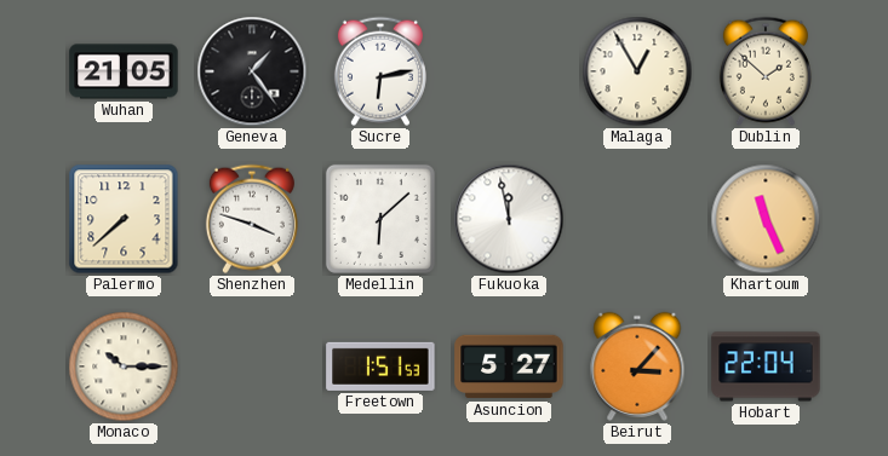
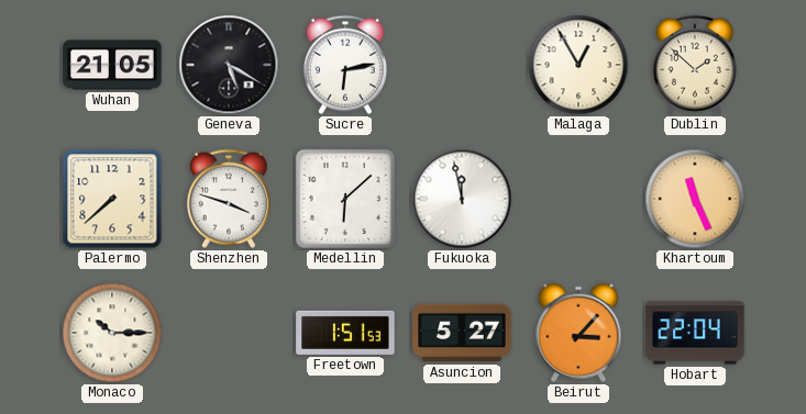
Geneva: 1:24 -> 5:20
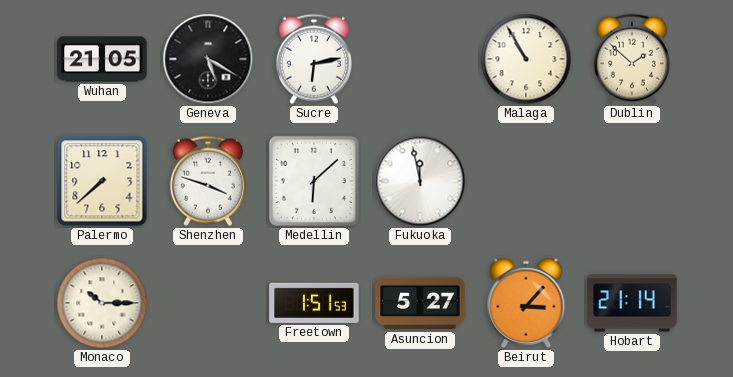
Malaga: 12:55 -> 10:55
Khartoum: 11:26 -> none
Hobart: 22:04 -> 21:14
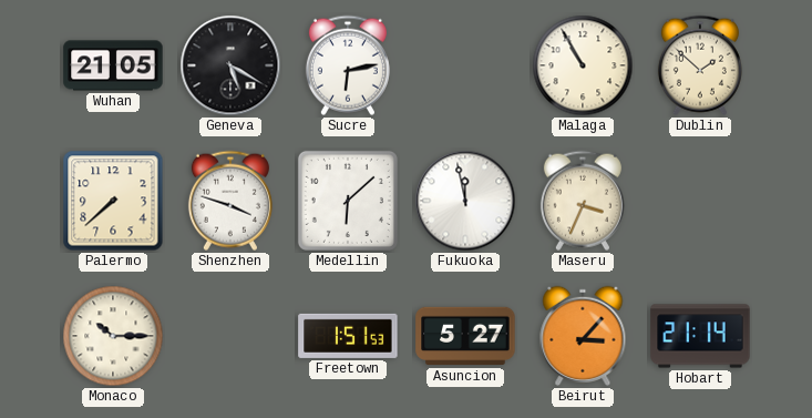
Maseru: none -> 3:34
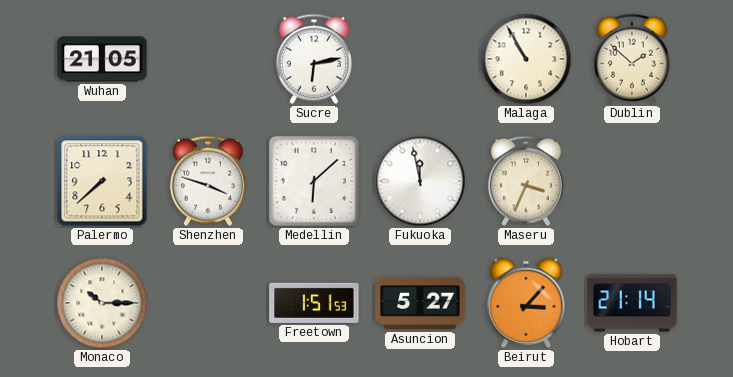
Geneva: 5:20 -> none
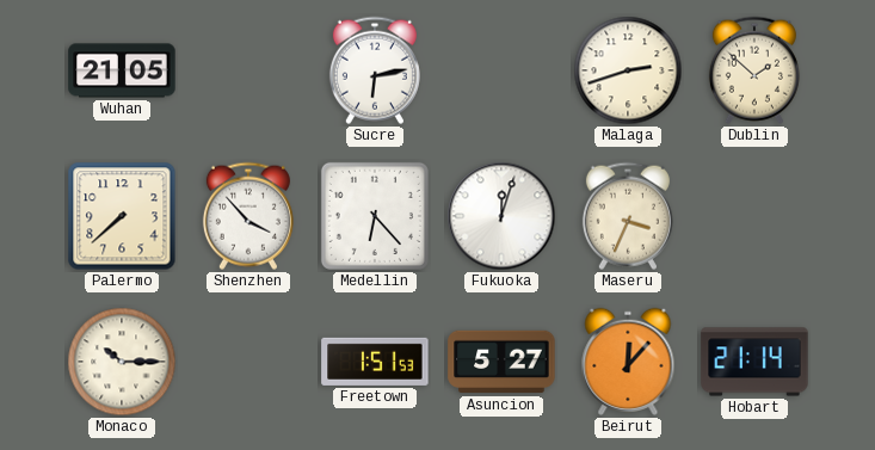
Malaga: 10:55 -> 2:42
Shenzhen: 3:48 -> 3:53
Medellin: 6:08 -> 6:23
Fukuoka: 11:58 -> 12:03
Beirut: 3:07 -> 12:07
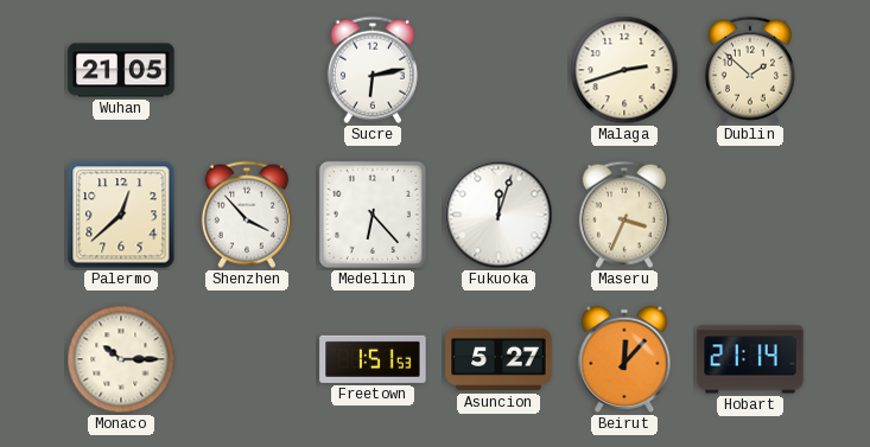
Palermo: 7:38 -> 12:38
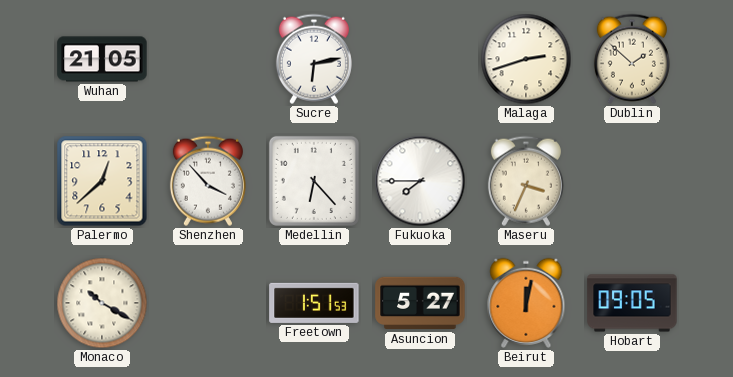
Fukuoka: 12:03 -> 7:45
Monaco: 10:15 -> 10:20
Beirut: 12:07 -> 12:02
Hobart: 21:14 -> 09:05
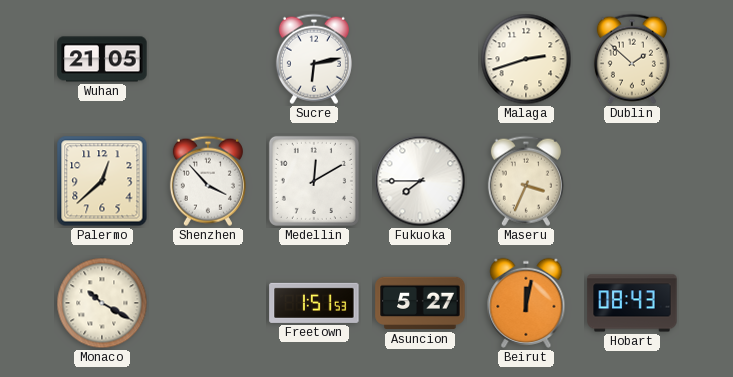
Medellin: 6:23 -> 12:10
Hobart: 09:05 -> 08:43
